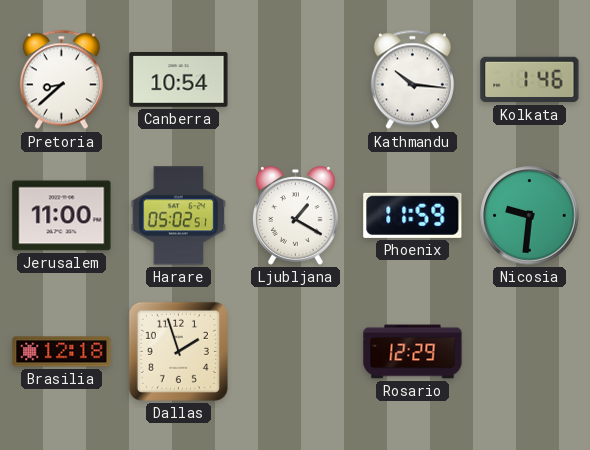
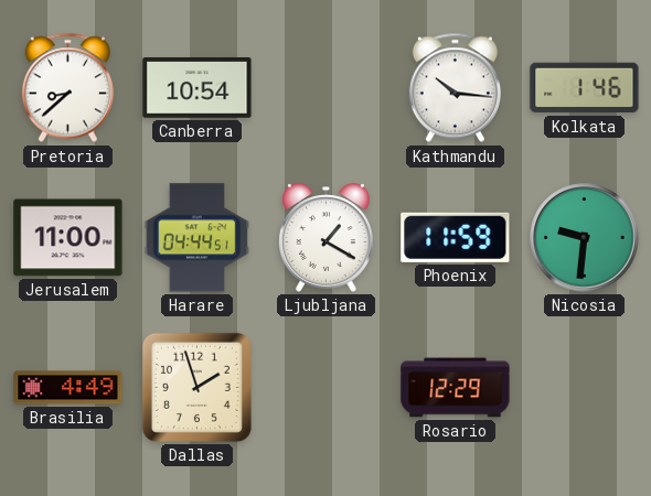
Harare: 05:02 -> 04:44
Brasilia: 12:18 -> 4:49
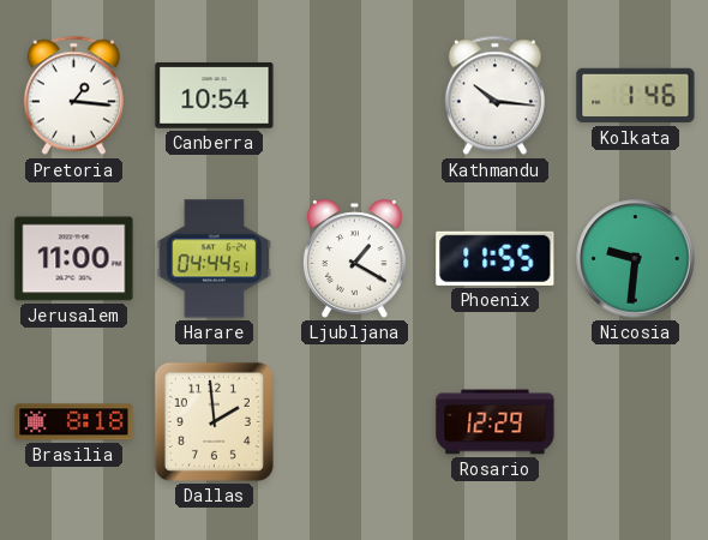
Pretoria: 8:38 -> 1:16
Phoenix: 11:59 -> 11:55
Brasilia: 4:49 -> 8:18
Dallas: 1:57 -> 1:59
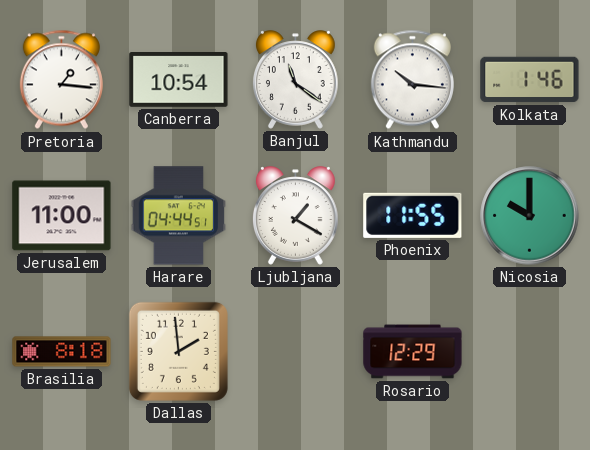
Banjul: none -> 11:21
Nicosia: 9:31 -> 10:00
